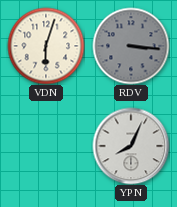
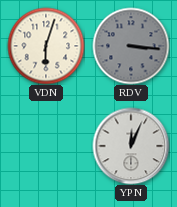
YPN: 8:04 -> 12:04
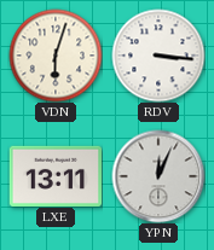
RDV dial: grey -> white
LXE: none -> 13:11
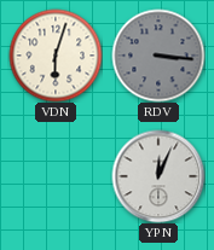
RDV dial: white -> grey
LXE: 13:11 -> none
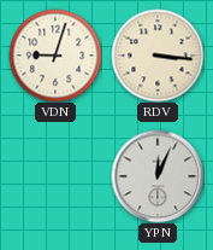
VDN: 6:03 -> 9:03
RDV dial: grey -> cream
